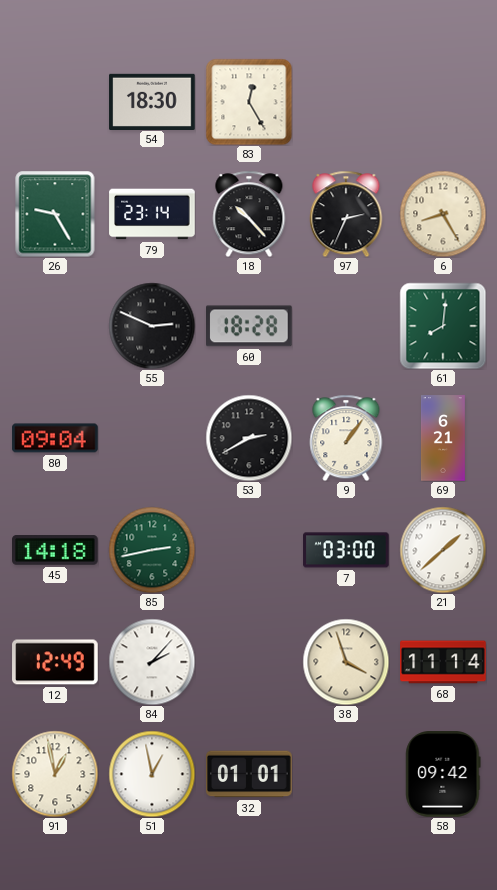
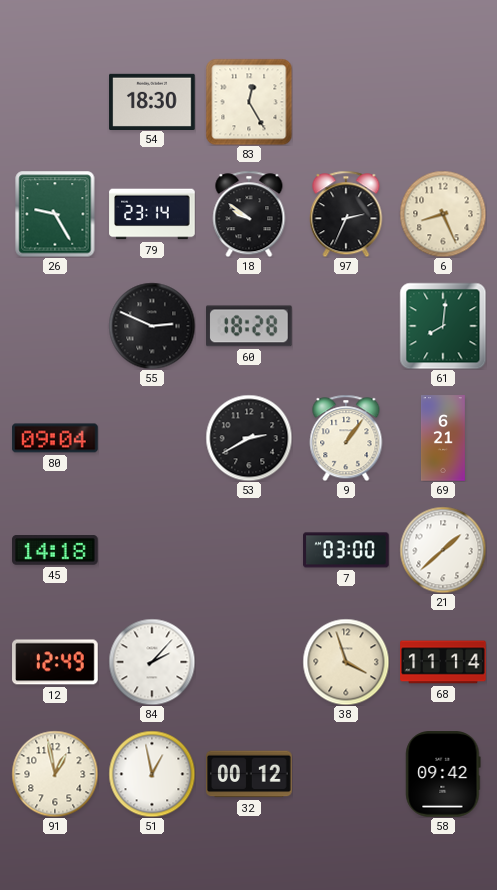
18: 10:23 -> 9:51
6: 8:25 -> 8:26
85: 2:43 -> none
32: 01:01 -> 00:12
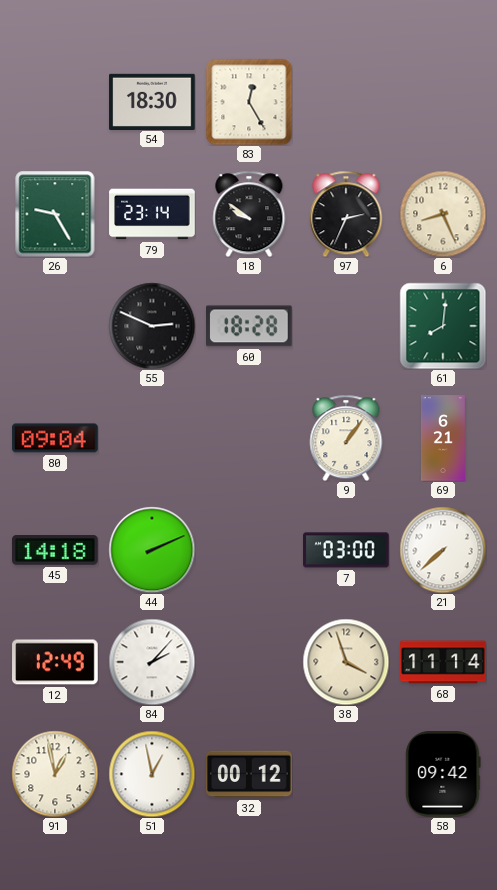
53: 2:40 -> none
44: none -> 2:11
21: 1:38 -> 7:38
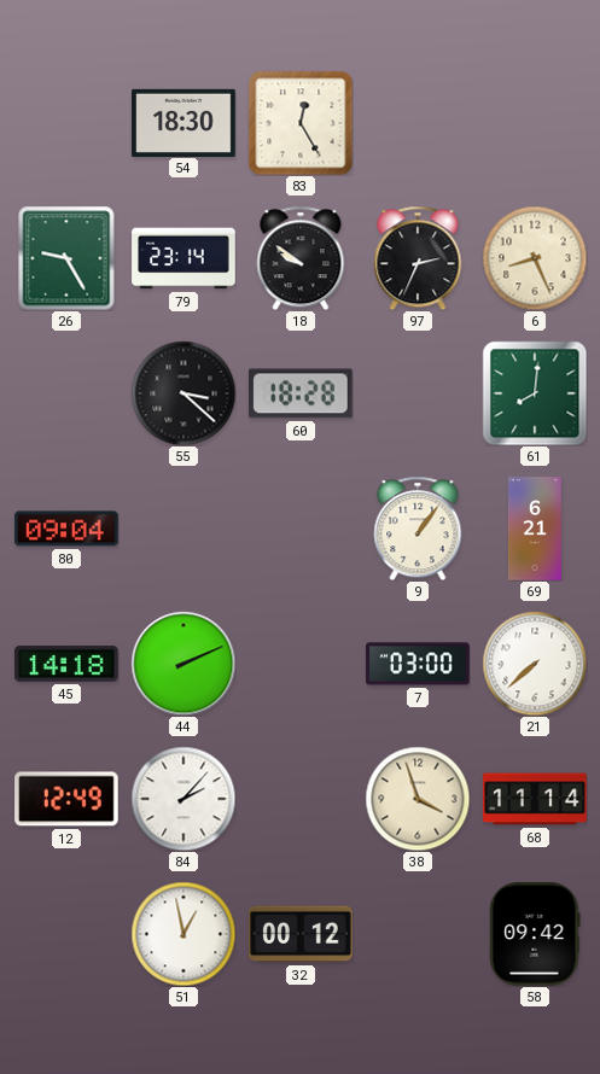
55: 2:49 -> 3:22
91: 12:58 -> none
